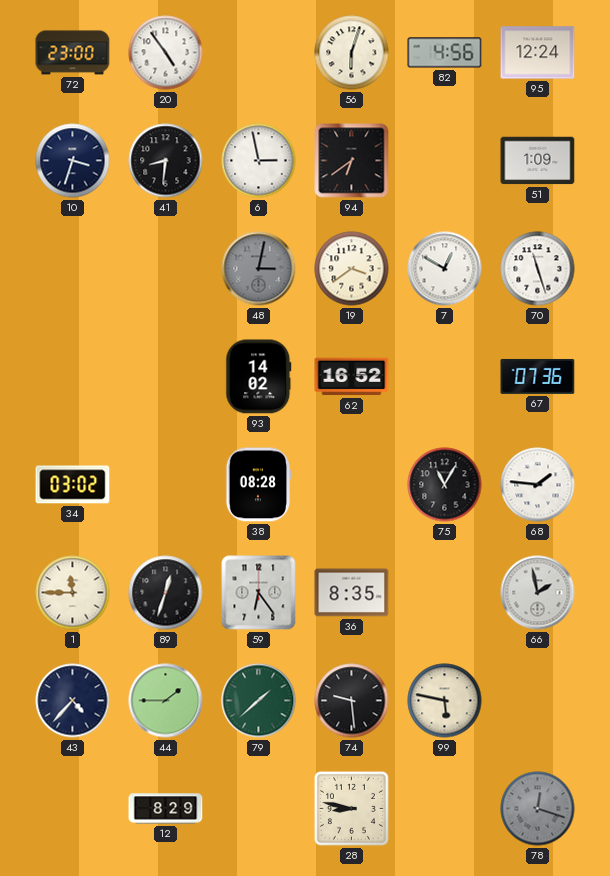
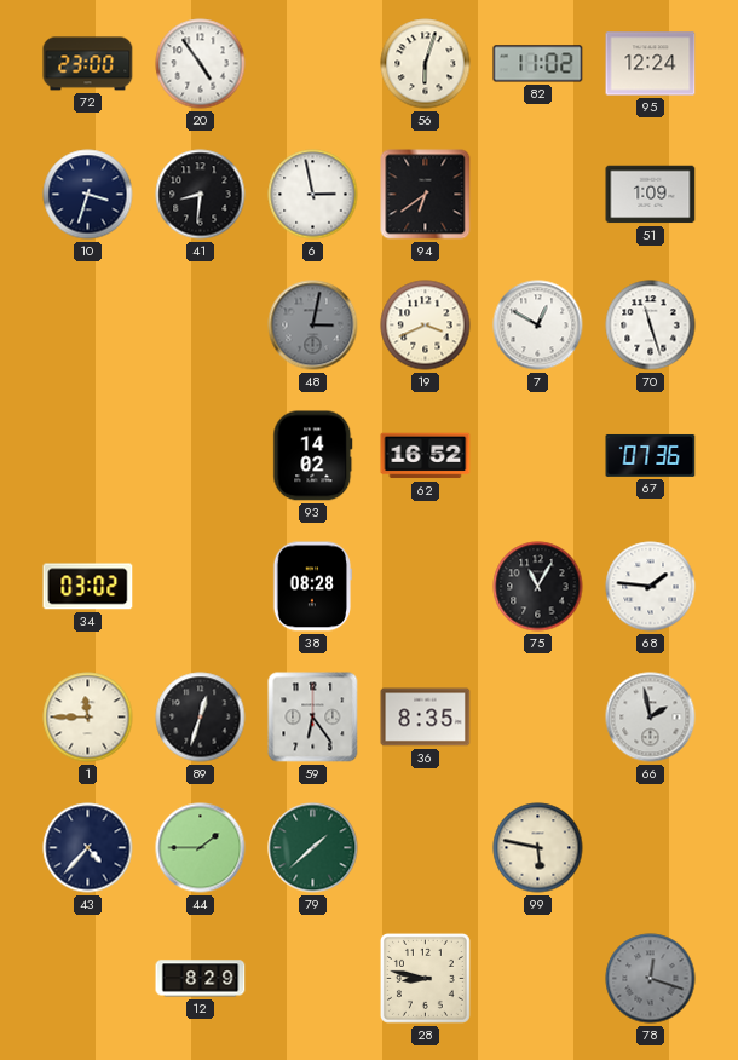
82: 4:56 -> 11:02
19: 3:39 -> 3:41
74: 9:29 -> none
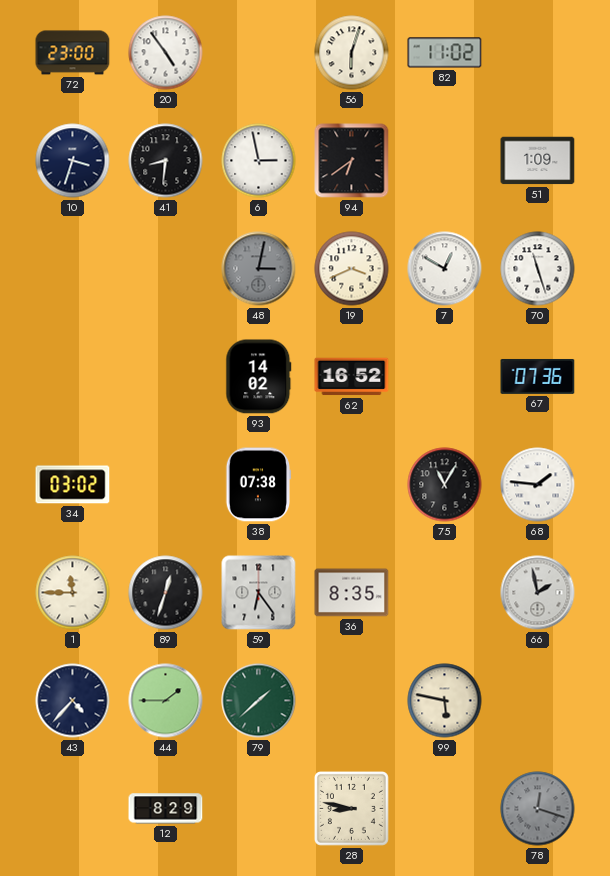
95: 12:24 -> none
38: 08:28 -> 07:38
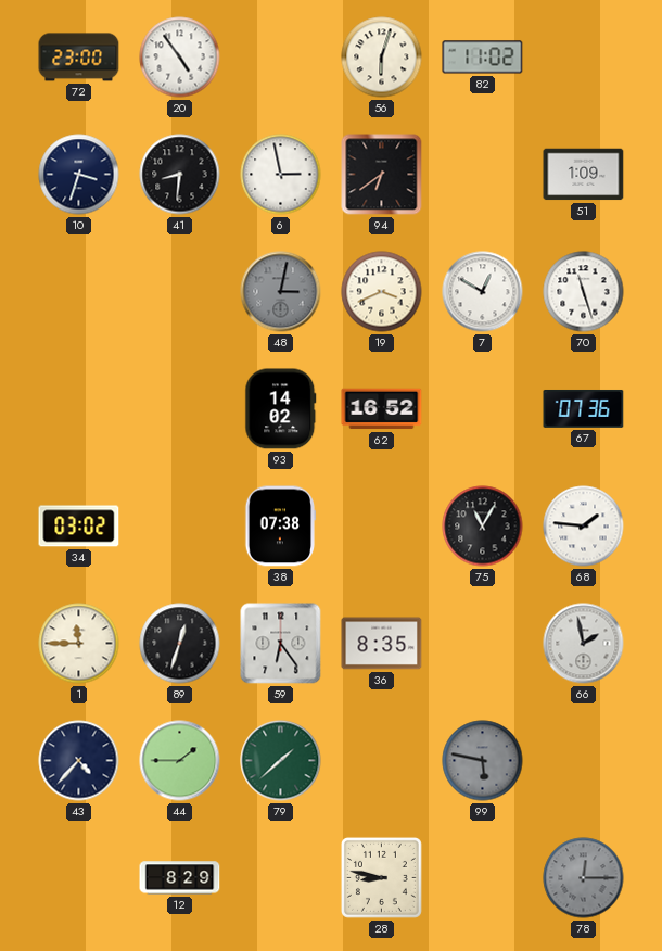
99 dial: cream -> grey
78: 12:18 -> 12:15
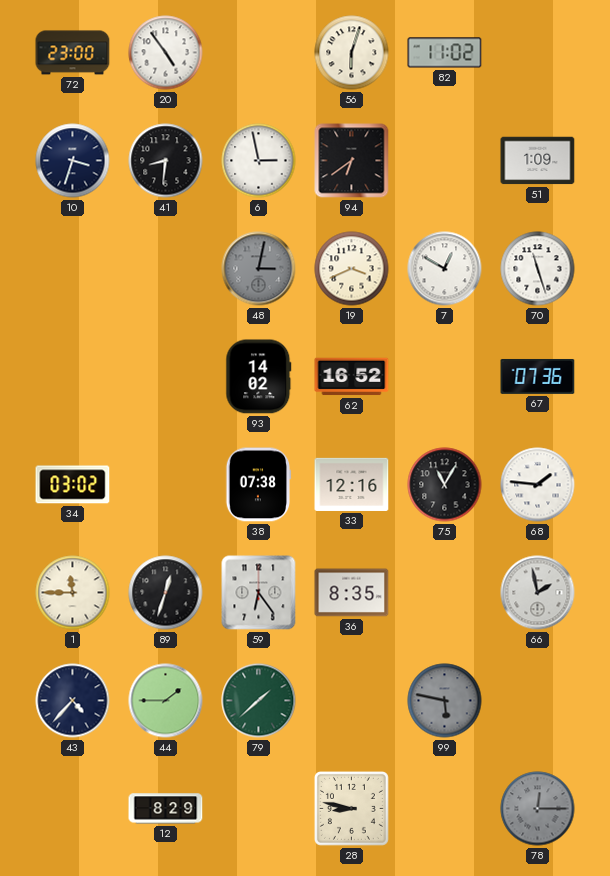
33: none -> 12:16
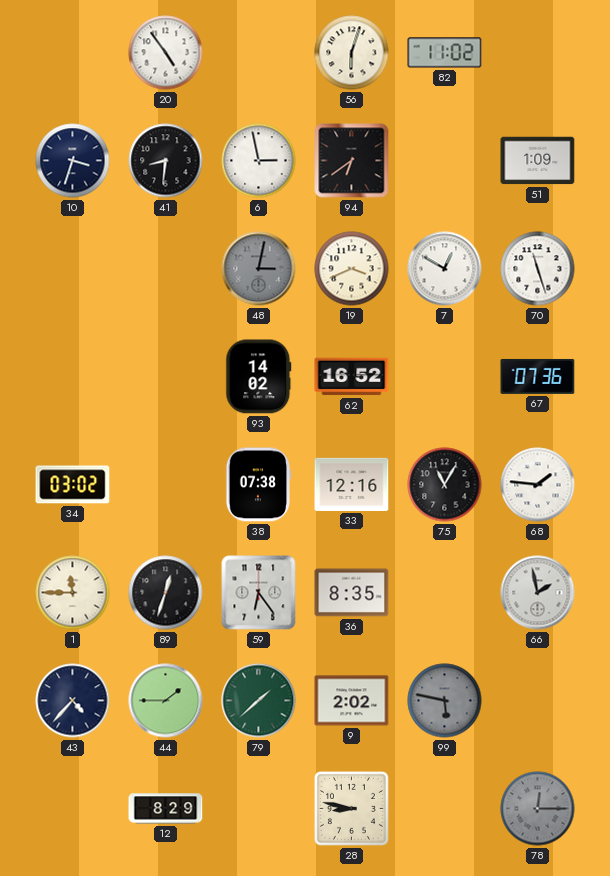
72: 23:00 -> none
9: none -> 2:02
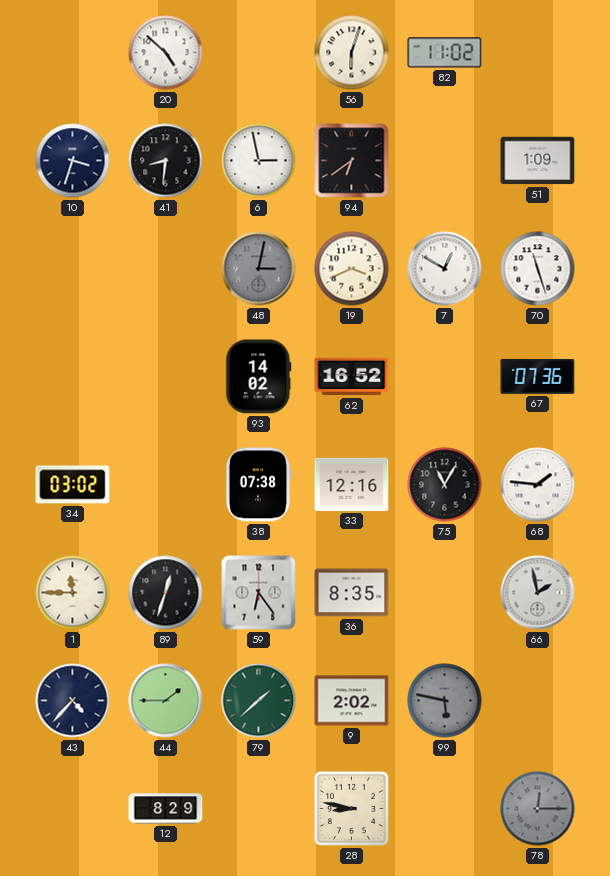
20: 4:54 -> 4:52
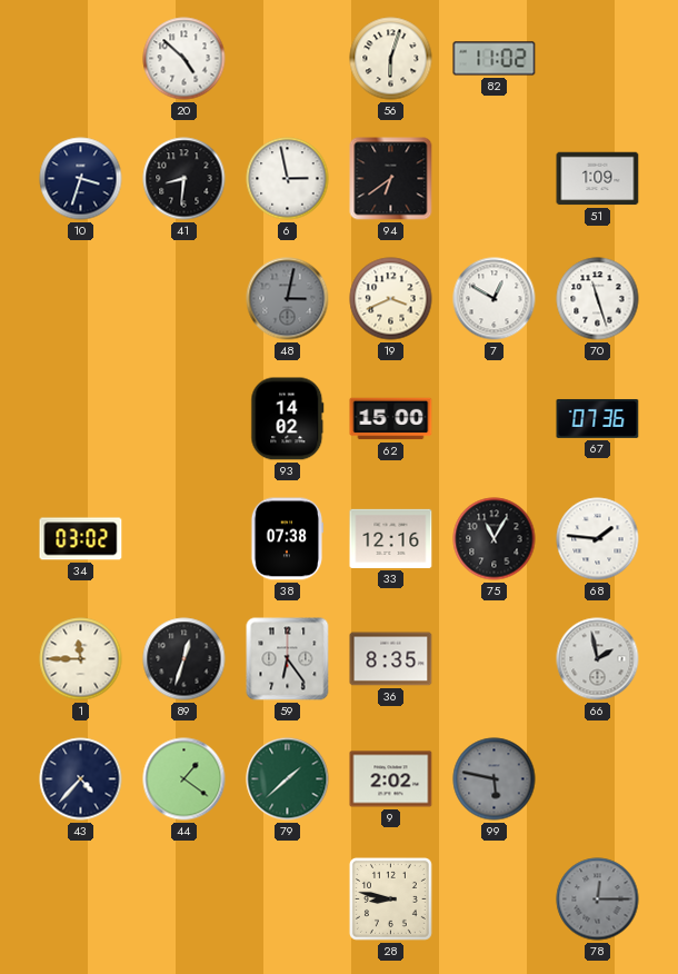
62: 16:52 -> 15:00
44: 1:45 -> 1:21
12: 8:29 -> none
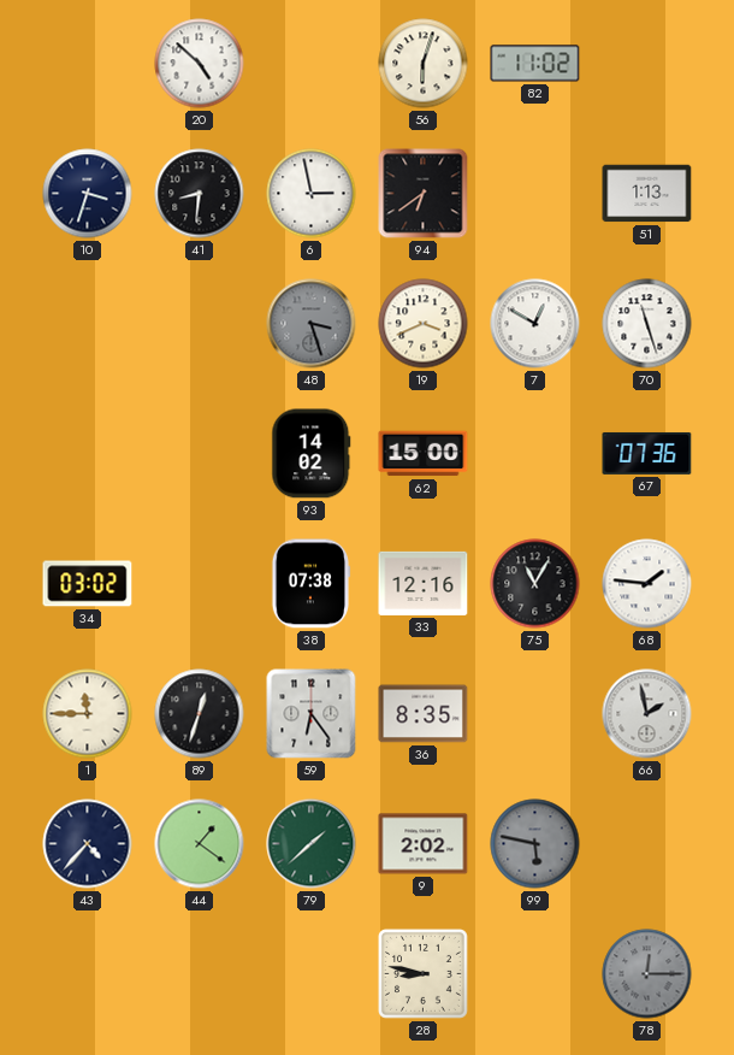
51: 1:09 -> 1:13
48: 3:02 -> 3:27
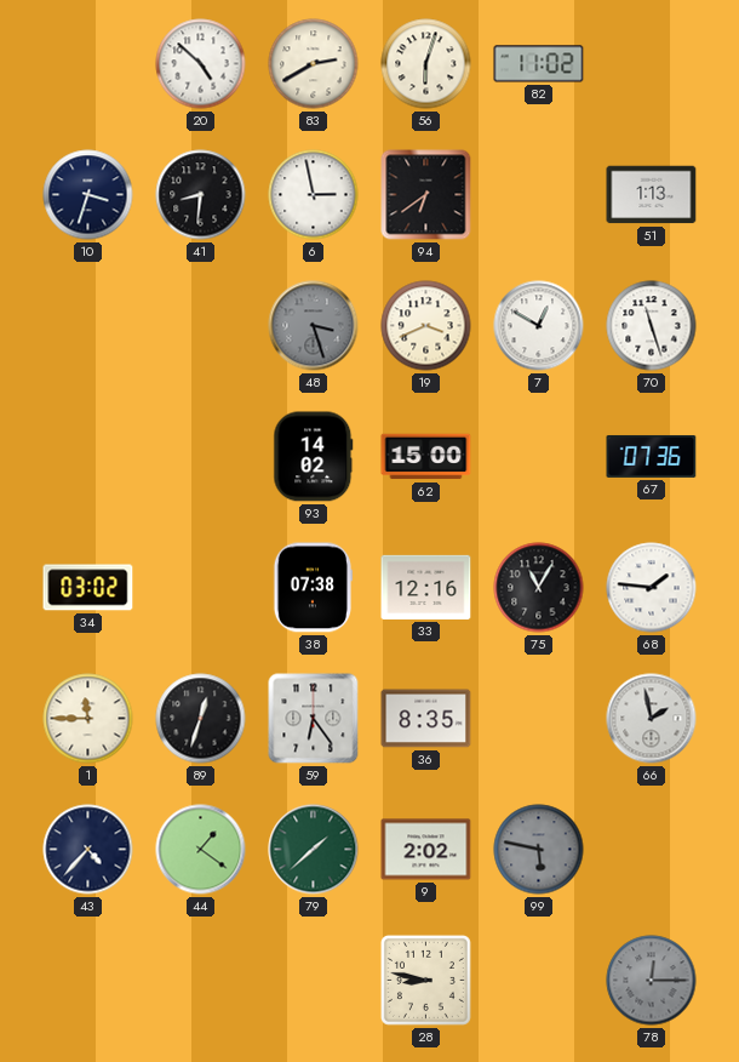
83: none -> 2:40
